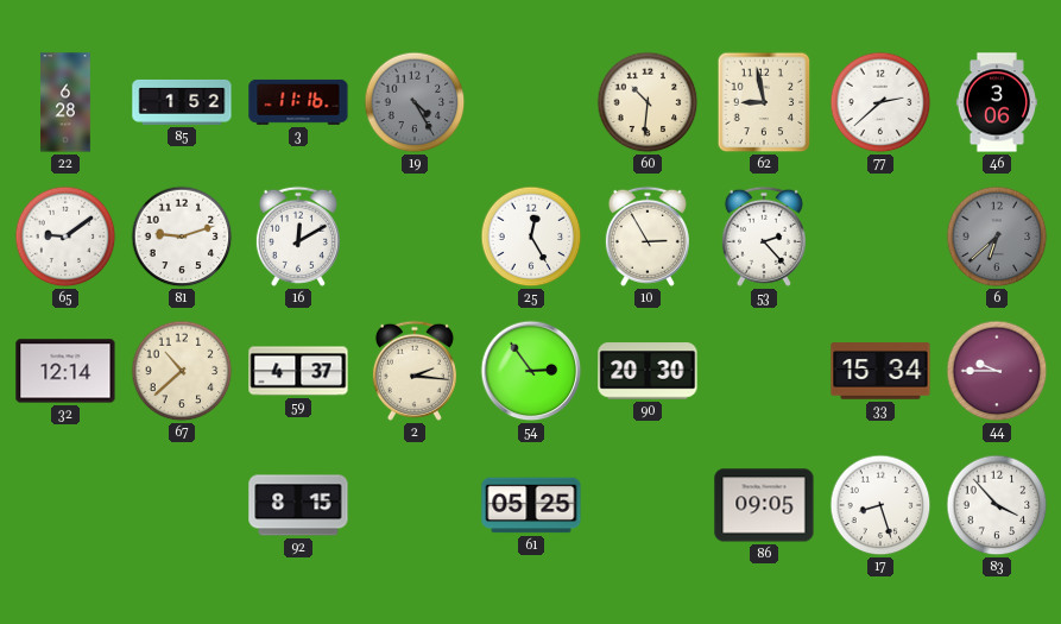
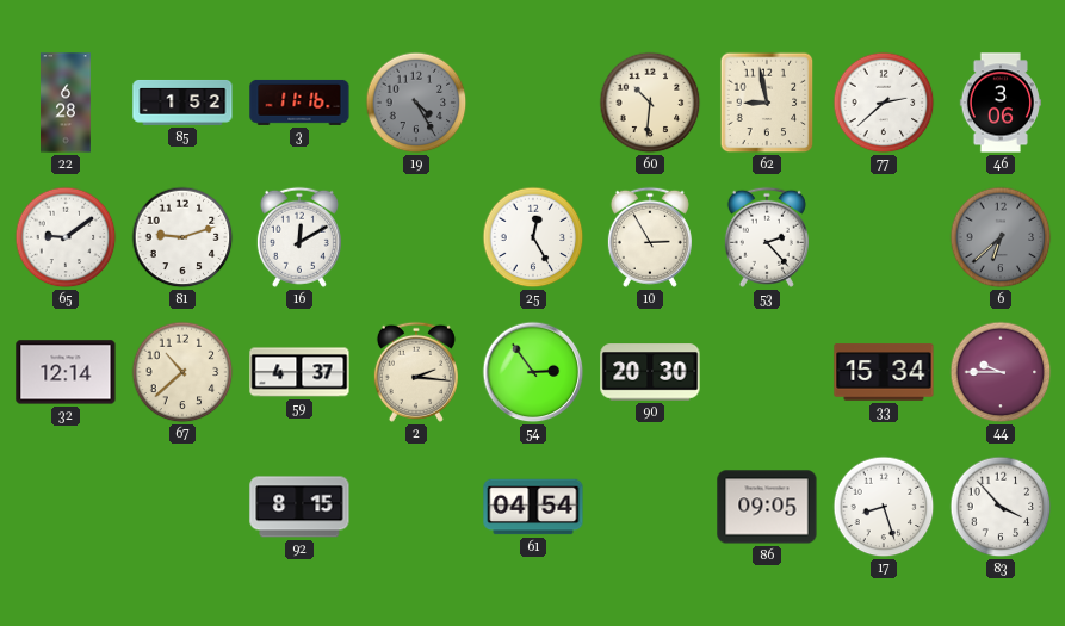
61: 05:25 -> 04:54
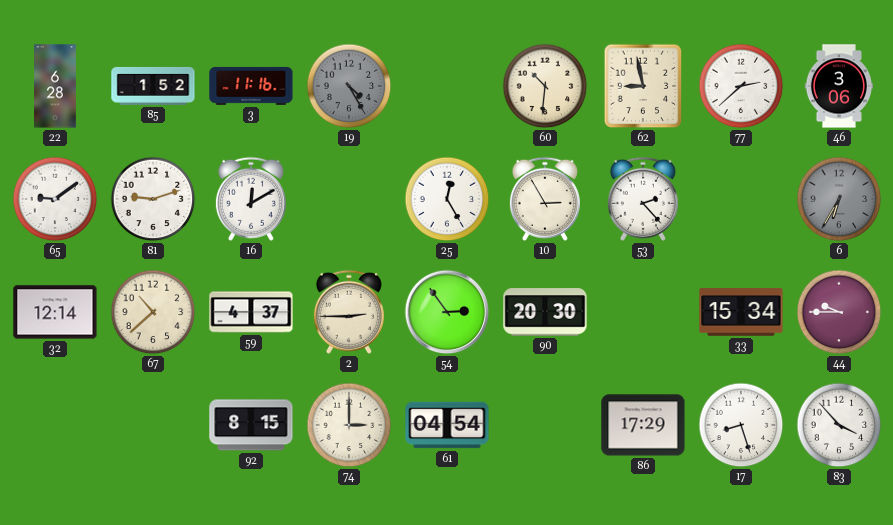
6: 6:38 -> 6:35
2: 2:16 -> 2:45
74: none -> 3:00
86: 09:05 -> 17:29
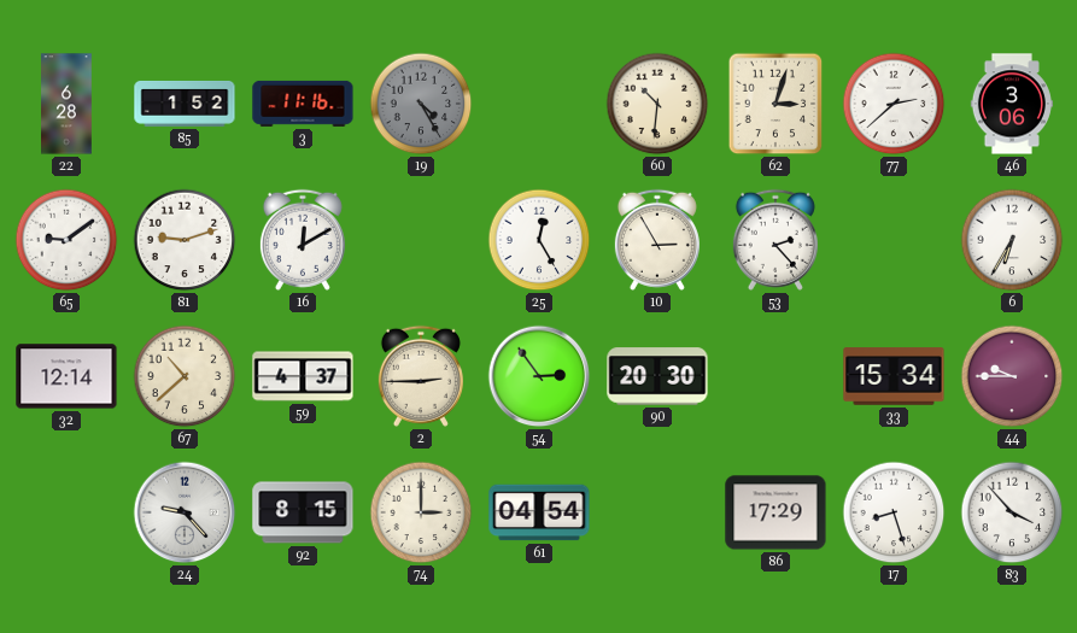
62: 8:58 -> 3:03
6 dial: grey -> white
24: none -> 9:23
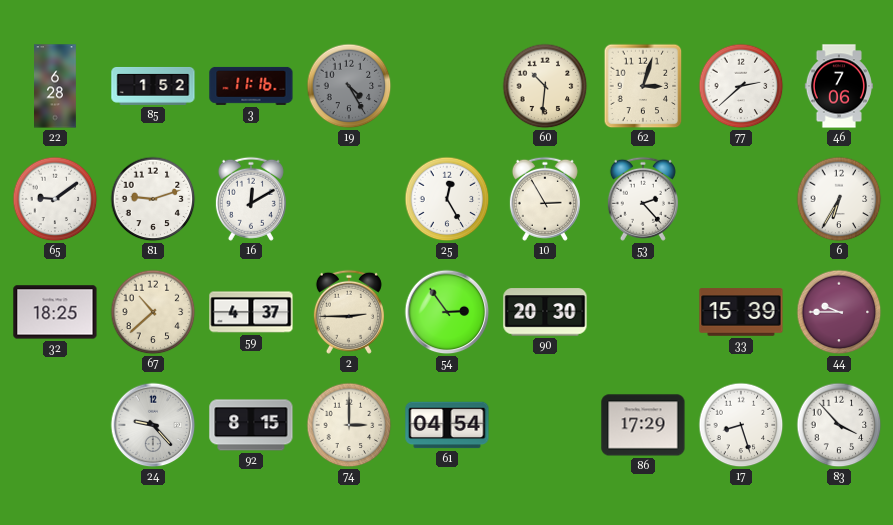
46: 3:06 -> 7:06
32: 12:14 -> 18:25
33: 15:34 -> 15:39
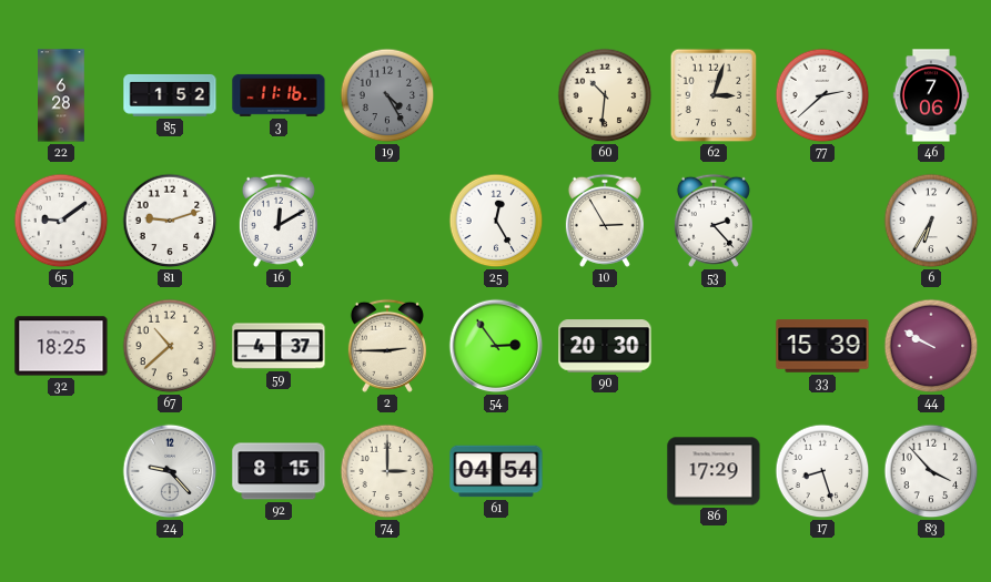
44: 9:45 -> 9:50
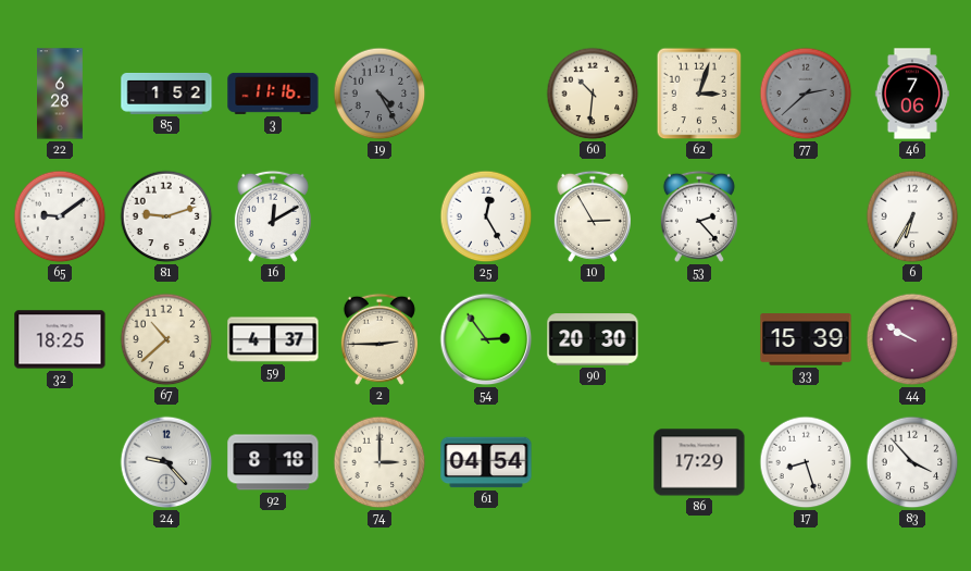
77 dial: white -> grey
92: 8:15 -> 8:18
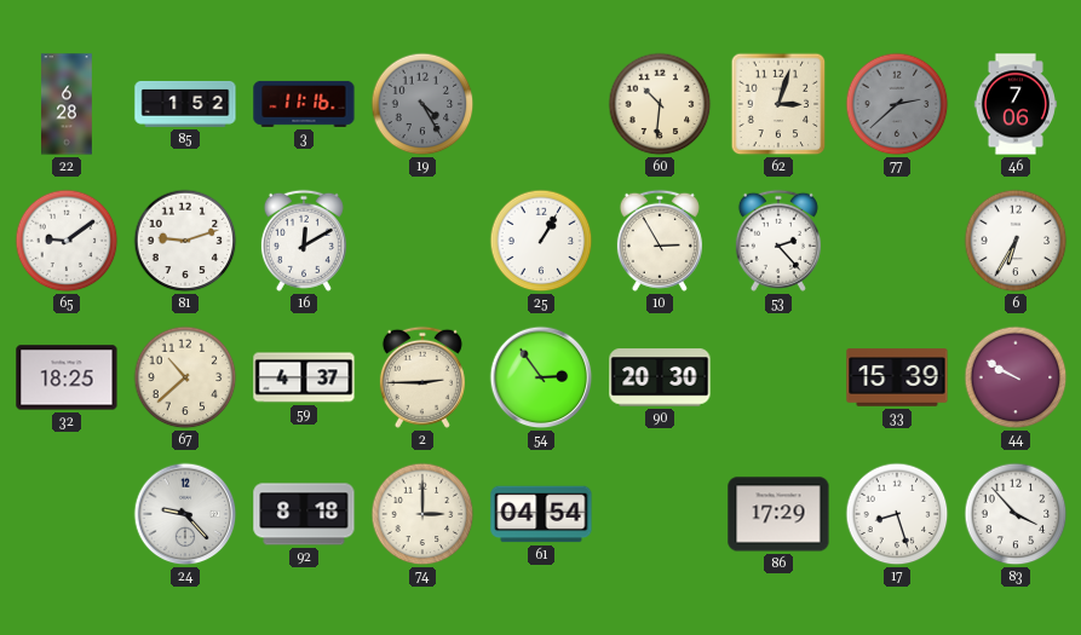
25: 12:25 -> 1:05
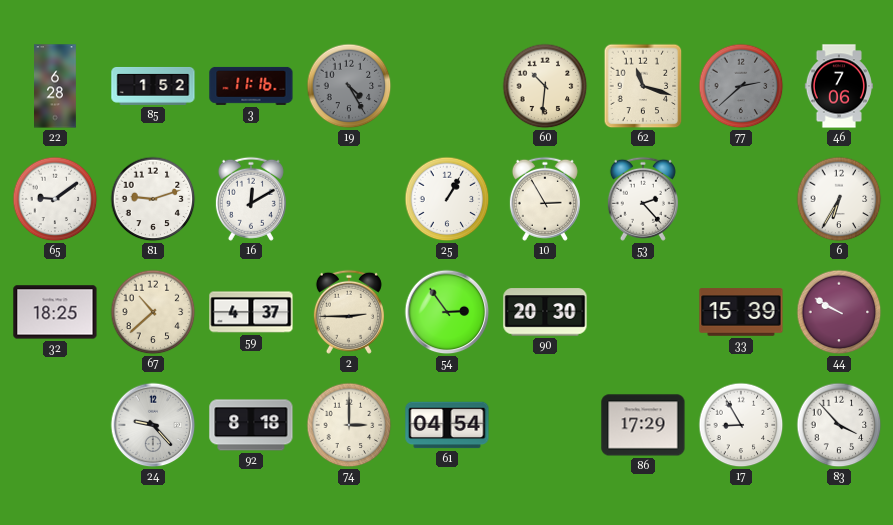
62: 3:03 -> 11:18
17: 8:27 -> 8:55
